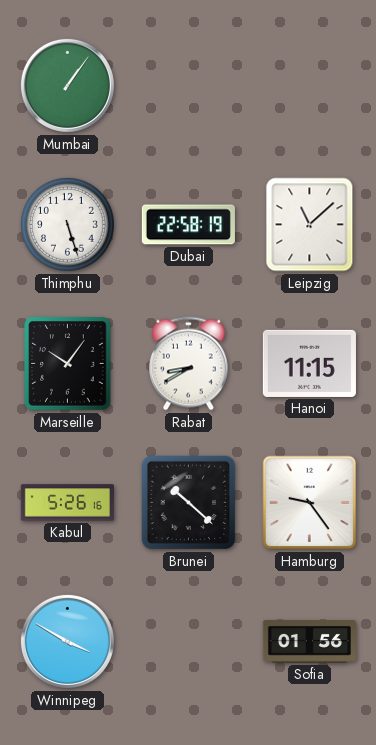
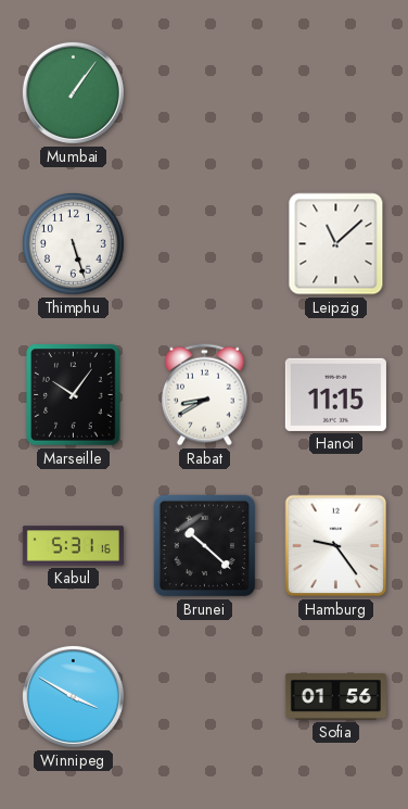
Dubai: 22:58 -> none
Kabul: 5:26 -> 5:31
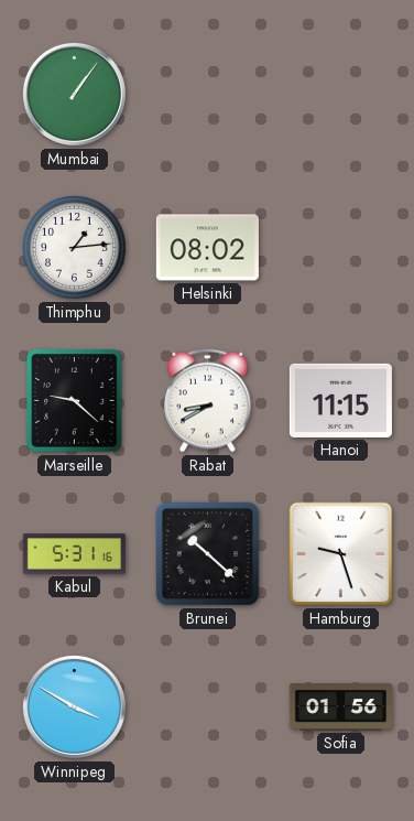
Thimphu: 5:27 -> 1:14
Helsinki: none -> 08:02
Leipzig: 11:08 -> none
Marseille: 10:06 -> 9:22
Hamburg: 9:24 -> 9:27
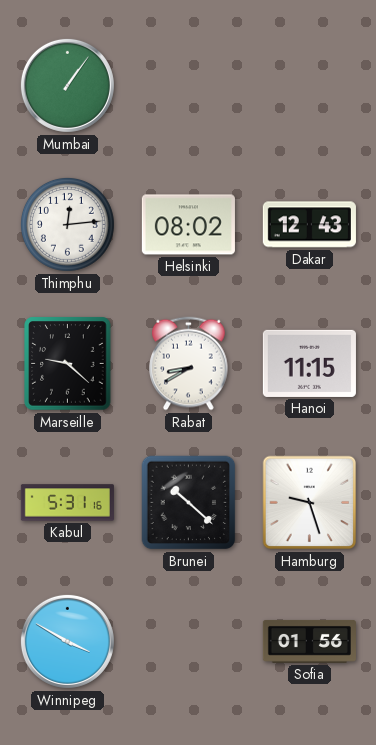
Thimphu: 1:14 -> 12:14
Dakar: none -> 12:43
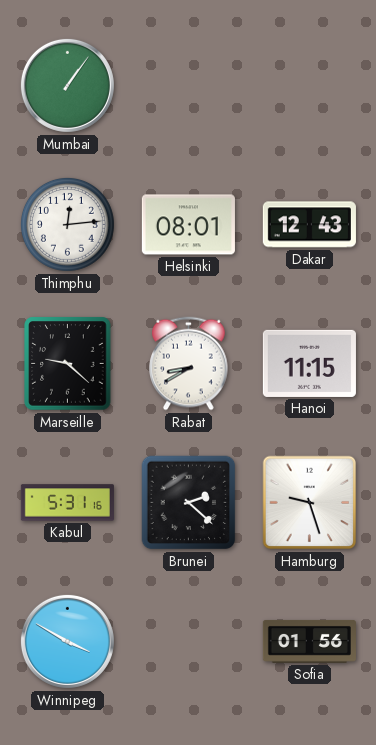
Helsinki: 08:02 -> 08:01
Brunei: 10:22 -> 2:22
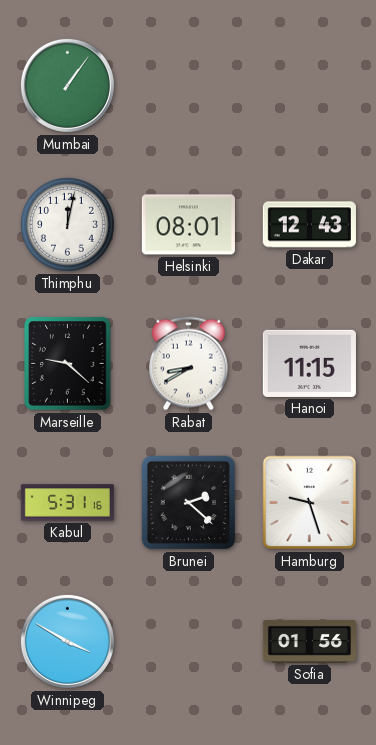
Thimphu: 12:14 -> 12:02
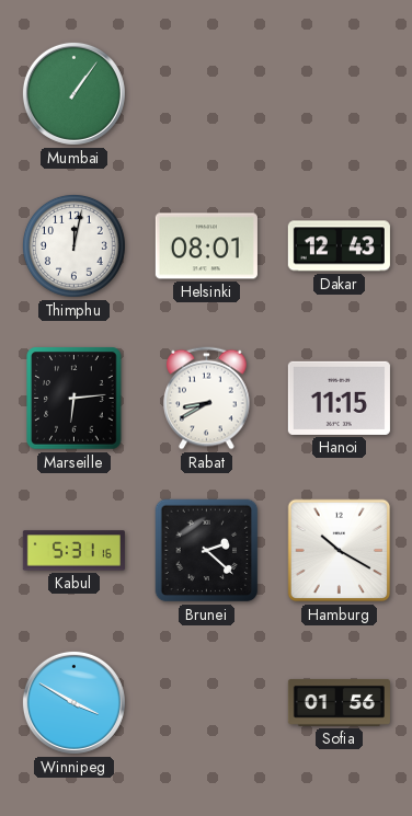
Marseille: 9:22 -> 6:14
Hamburg: 9:27 -> 10:20
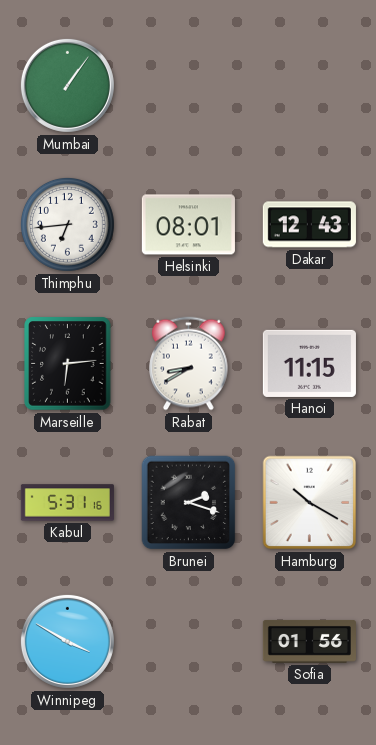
Thimphu: 12:02 -> 6:44
Brunei: 2:22 -> 2:18
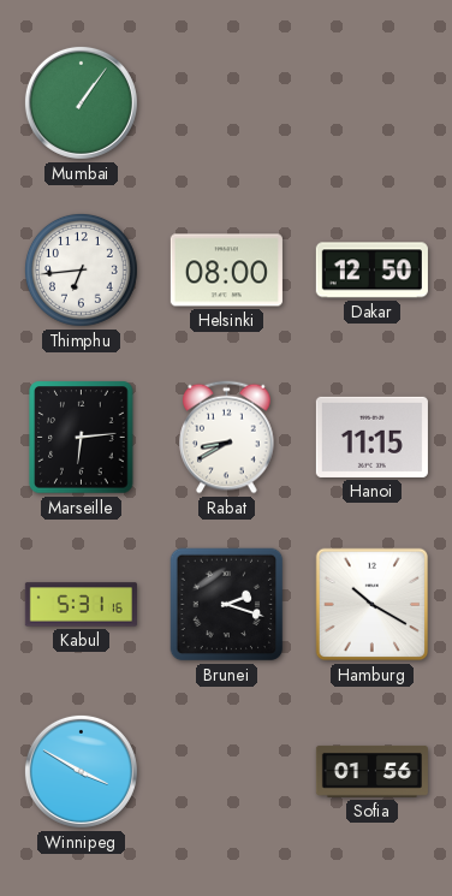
Helsinki: 08:01 -> 08:00
Dakar: 12:43 -> 12:50
